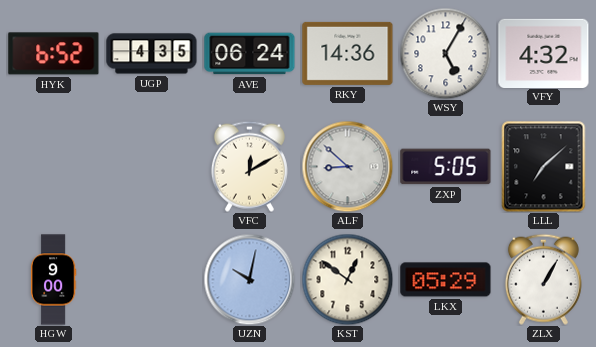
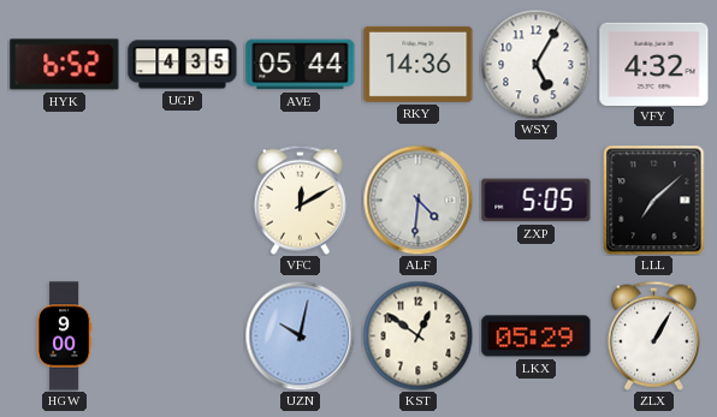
AVE: 06:24 -> 05:44
ALF: 8:52 -> 4:31
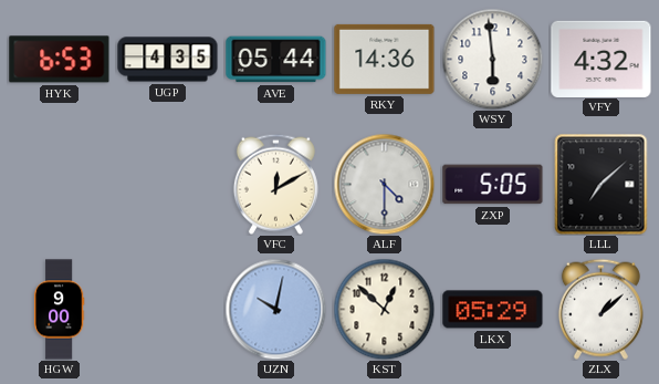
HYK: 6:52 -> 6:53
WSY: 5:05 -> 5:59
ALF: 4:31 -> 4:30
KST: 12:51 -> 12:52
ZLX: 1:05 -> 1:08
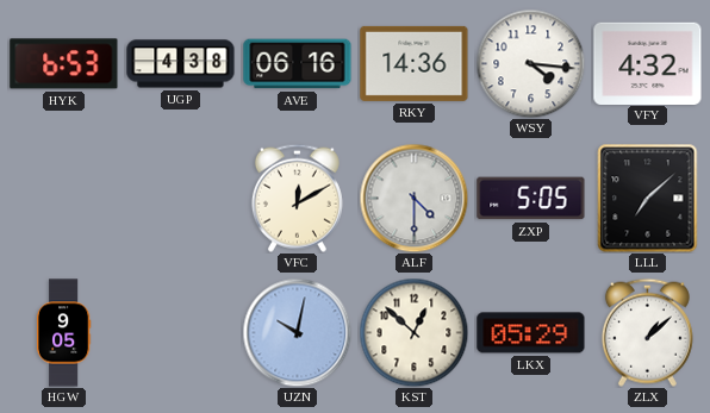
UGP: 4:35 -> 4:38
AVE: 05:44 -> 06:16
WSY: 5:59 -> 4:16
HGW: 9:00 -> 9:05
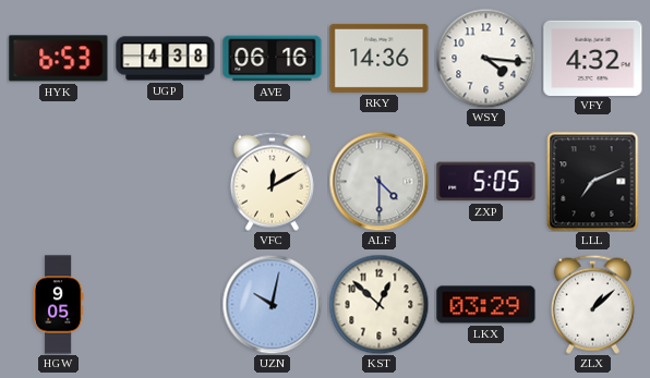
LLL: 7:08 -> 7:11
LKX: 05:29 -> 03:29
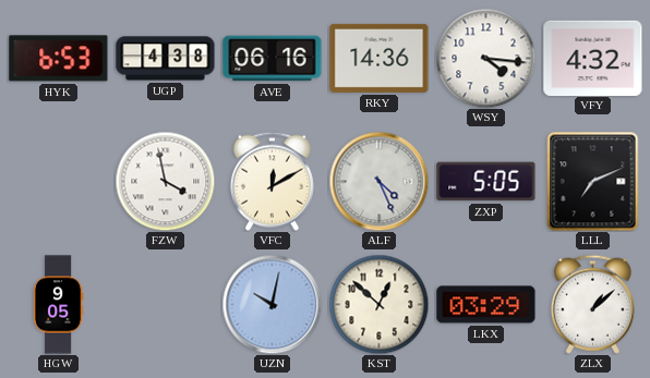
FZW: none -> 3:58
ALF: 4:30 -> 4:26
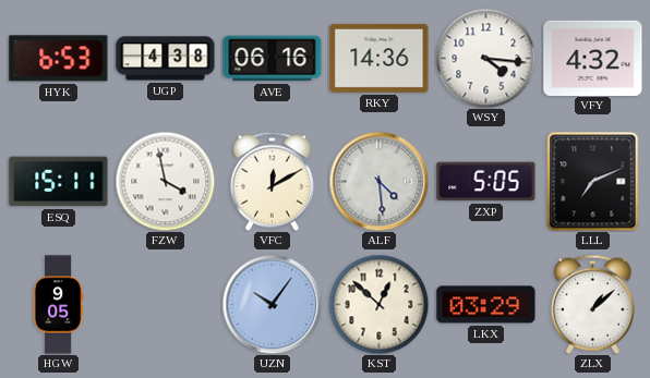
ESQ: none -> 15:11
ALF: 4:26 -> 4:29
UZN: 10:02 -> 10:06
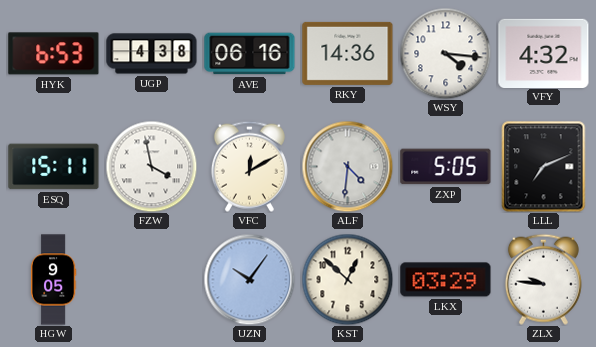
ALF: 4:29 -> 4:31
ZLX: 1:08 -> 9:46
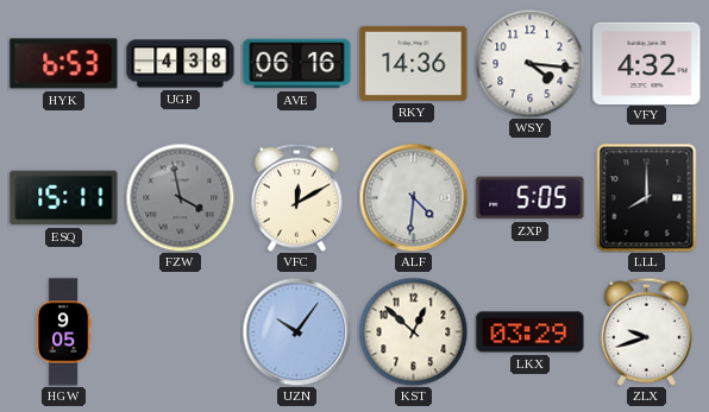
FZW dial: white -> grey
LLL: 7:11 -> 8:00
ZLX: 9:46 -> 9:42
